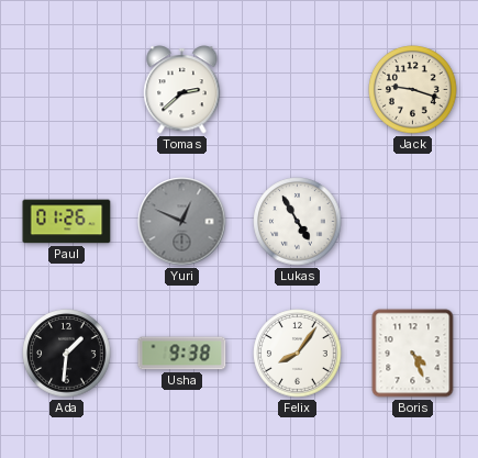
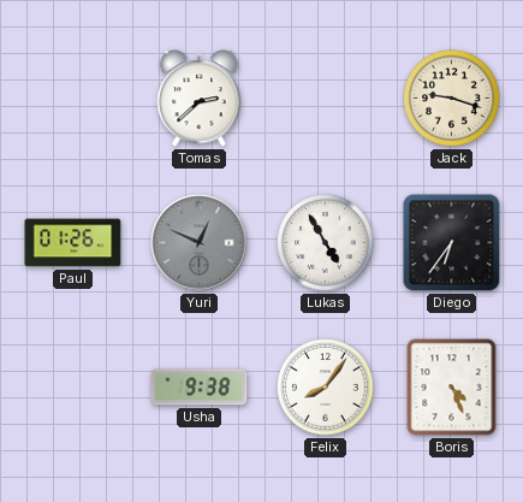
Diego: none -> 6:36
Ada: 1:31 -> none
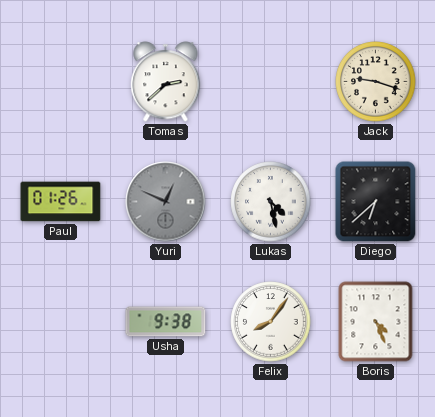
Lukas: 4:55 -> 4:28
Diego: 6:36 -> 6:38
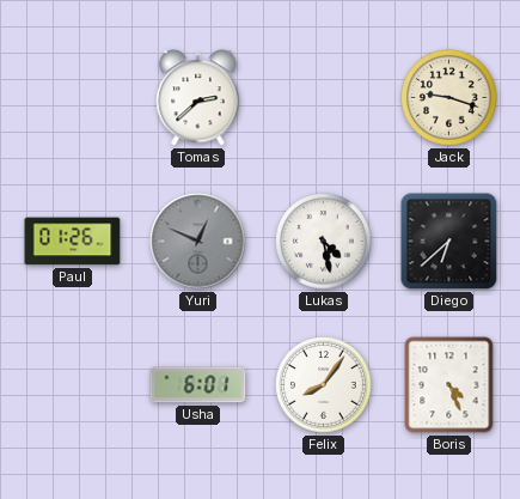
Usha: 9:38 -> 6:01
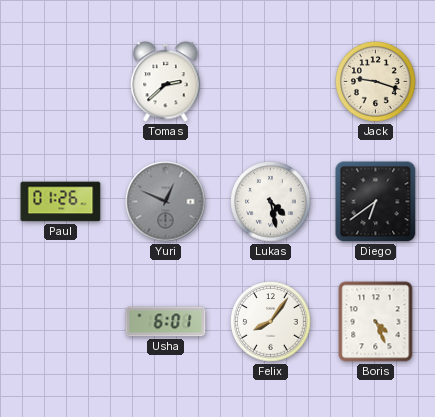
Diego: 6:38 -> 6:39
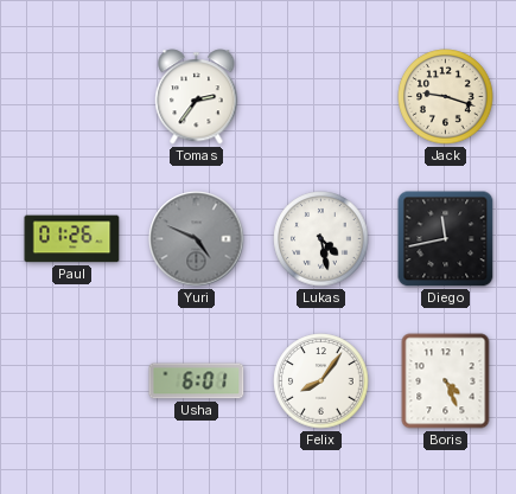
Tomas: 2:38 -> 2:36
Yuri: 12:49 -> 4:49
Diego: 6:39 -> 11:43
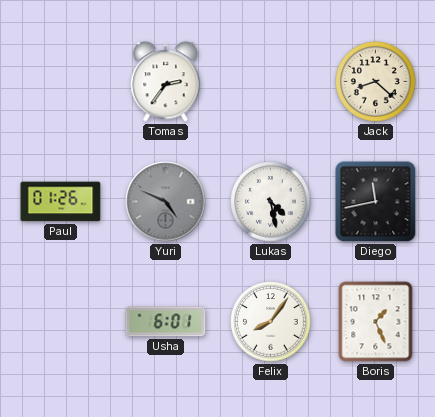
Jack: 9:18 -> 8:22
Boris: 4:26 -> 1:26
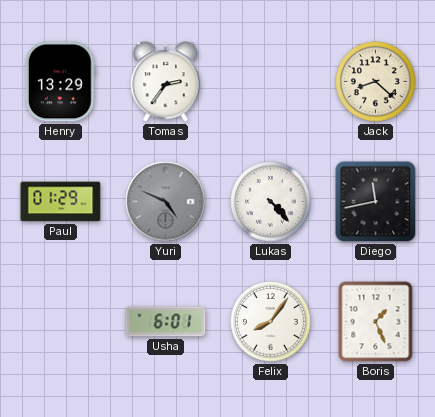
Henry: none -> 13:29
Paul: 01:26 -> 01:29
Lukas: 4:28 -> 4:23
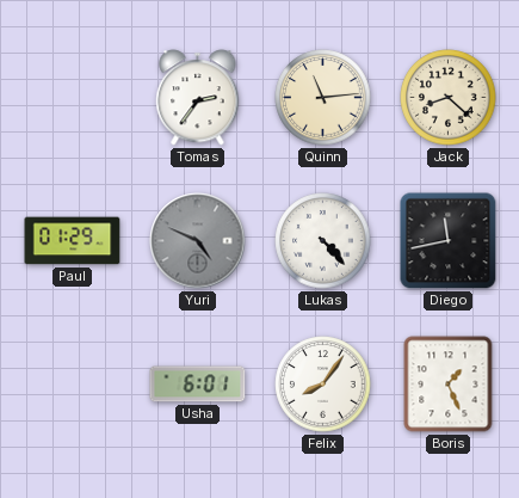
Henry: 13:29 -> none
Quinn: none -> 11:14
